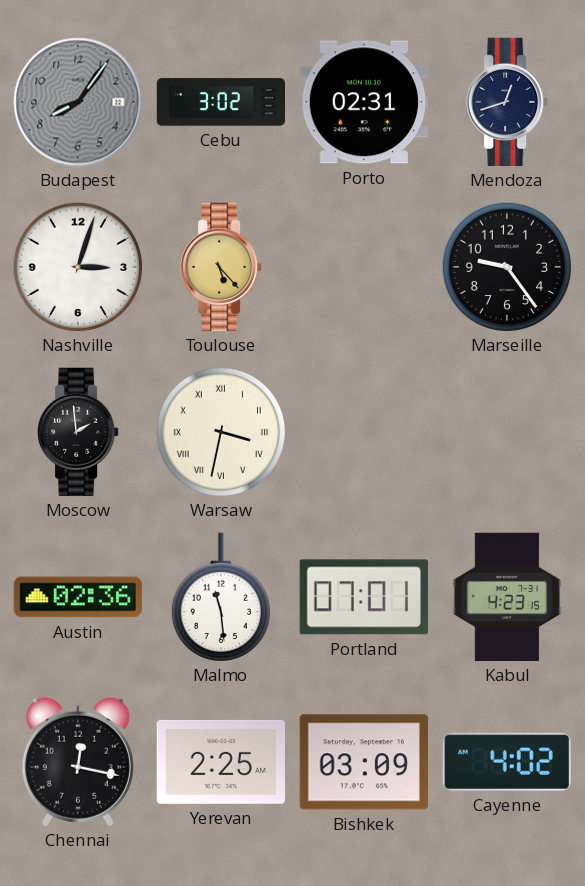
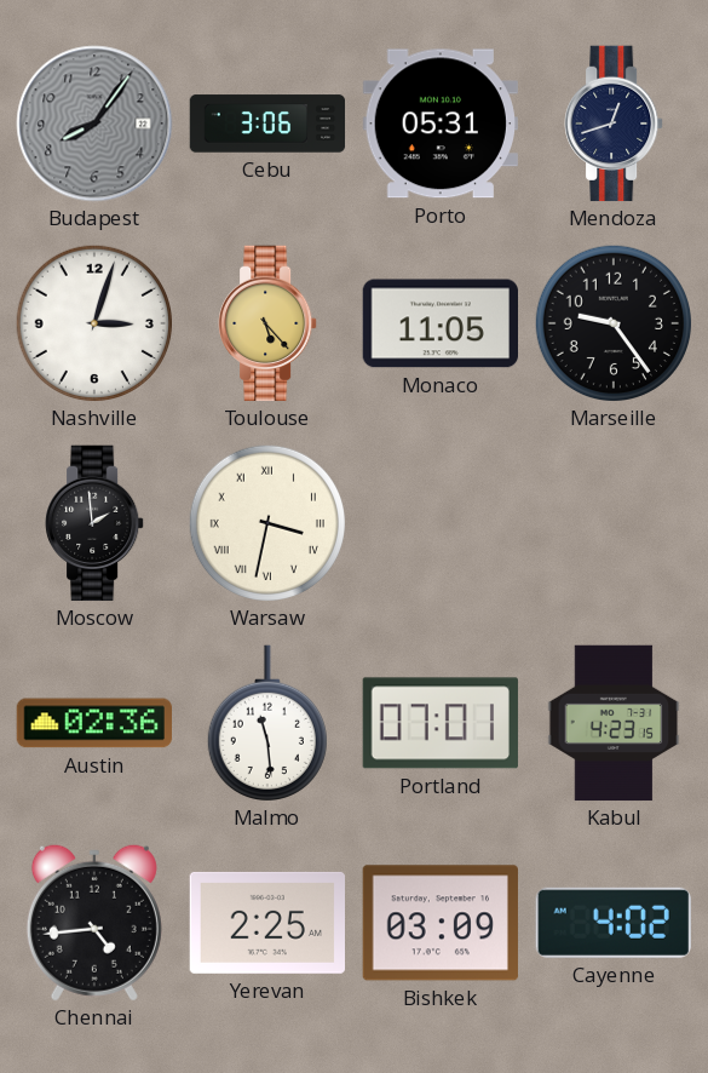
Cebu: 3:02 -> 3:06
Porto: 02:31 -> 05:31
Monaco: none -> 11:05
Chennai: 12:17 -> 4:44
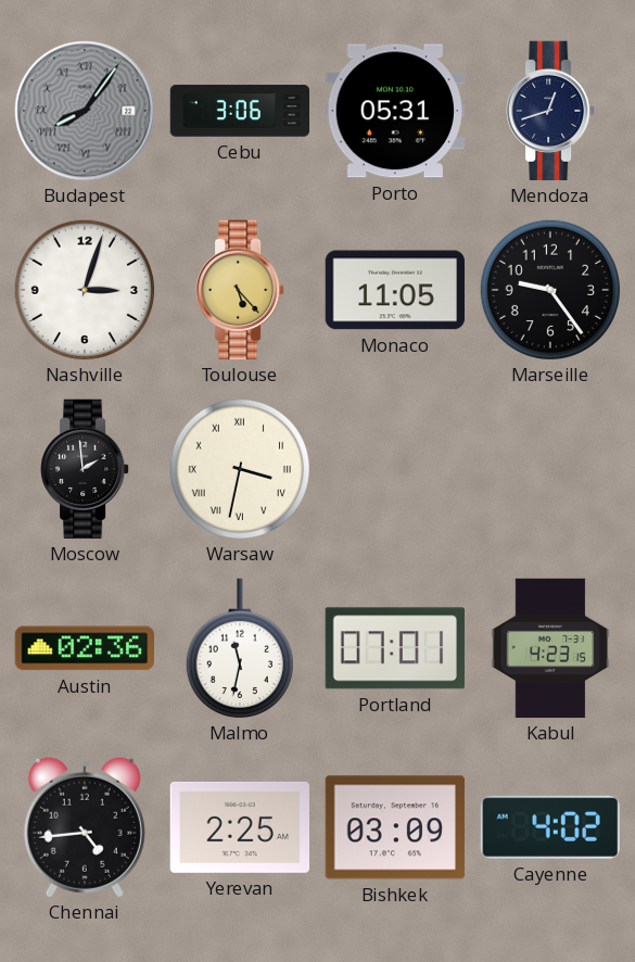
Budapest numerals: Arabic -> Roman
Malmo: 11:29 -> 11:32
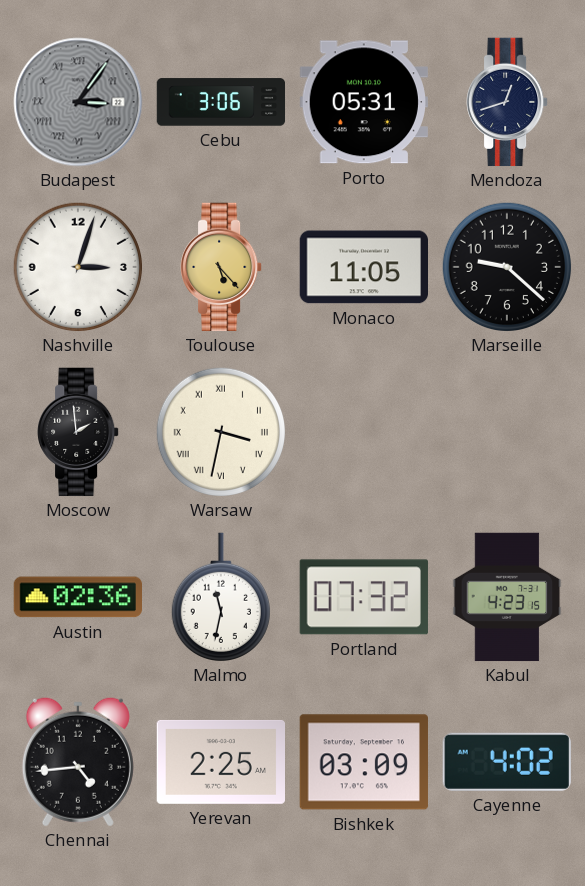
Budapest: 8:06 -> 3:06
Marseille: 9:24 -> 9:22
Portland: 07:01 -> 07:32
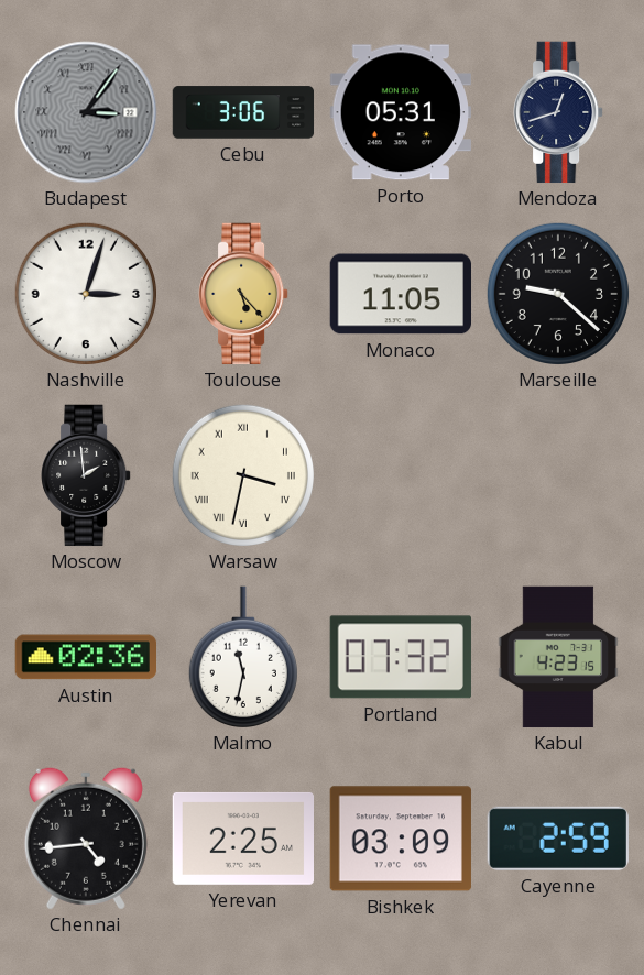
Cayenne: 4:02 -> 2:59
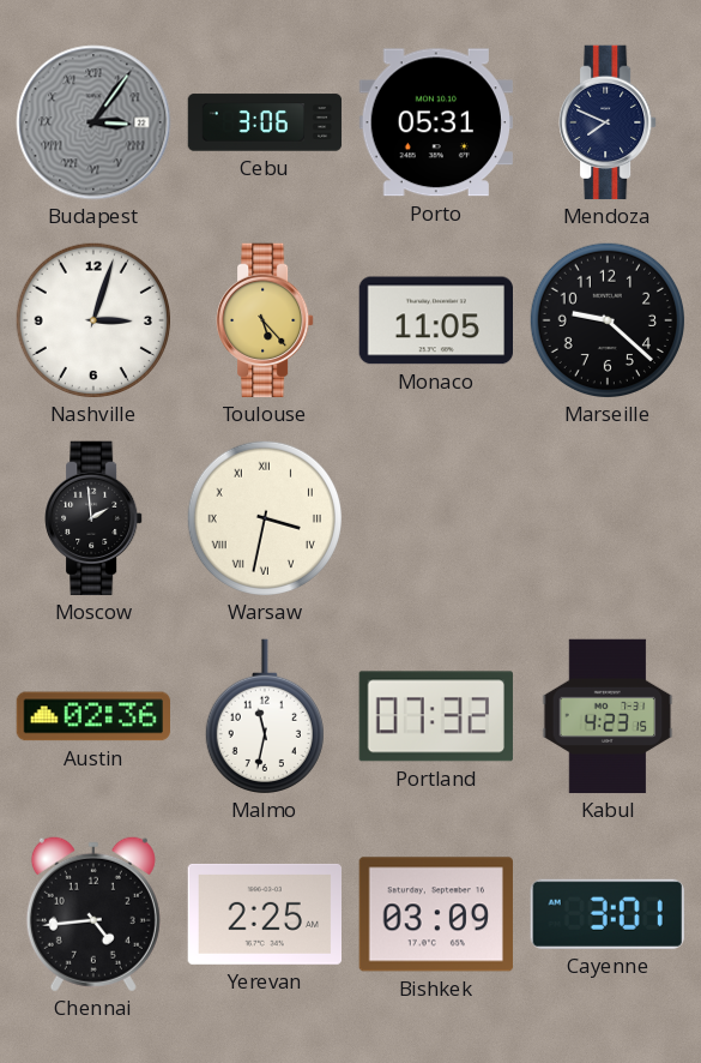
Mendoza: 12:42 -> 7:49
Cayenne: 2:59 -> 3:01
